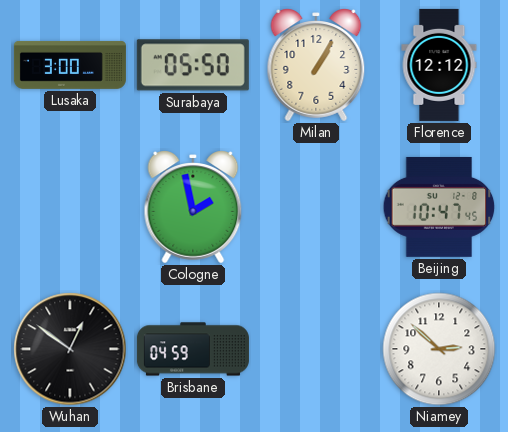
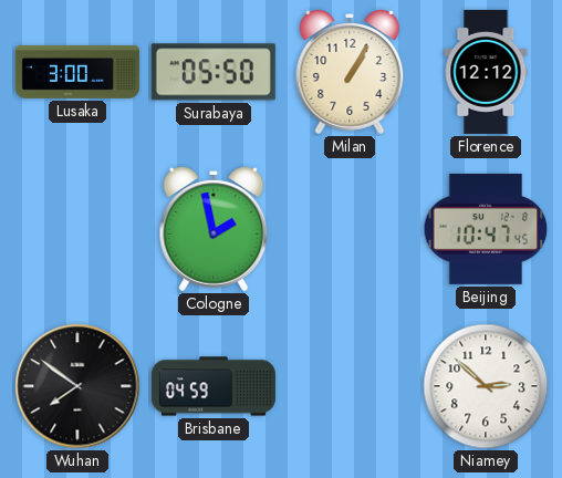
Wuhan: 12:51 -> 7:51
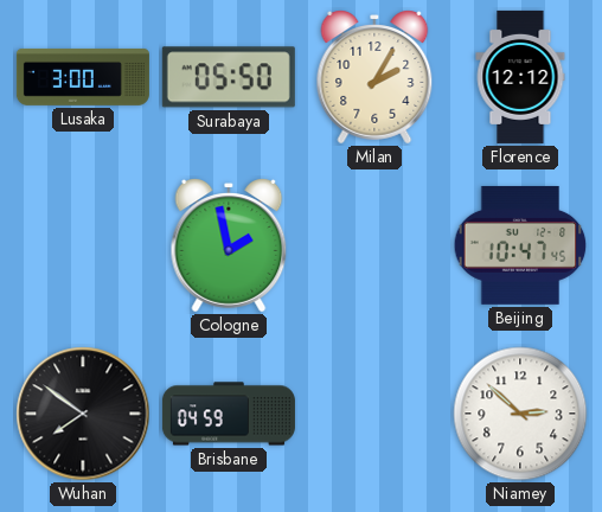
Milan: 1:05 -> 2:05
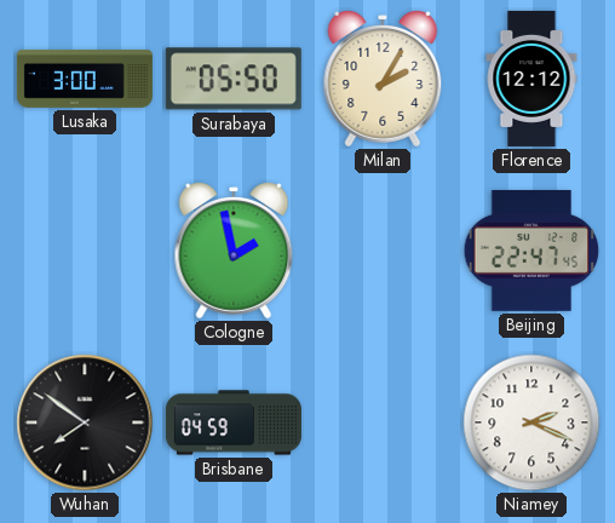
Beijing: 10:47 -> 22:47
Niamey: 2:52 -> 2:19
